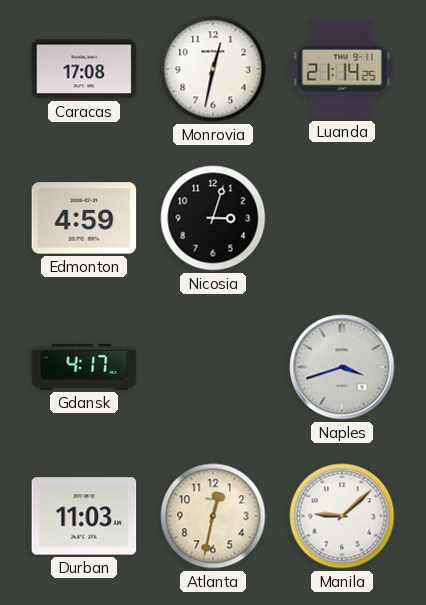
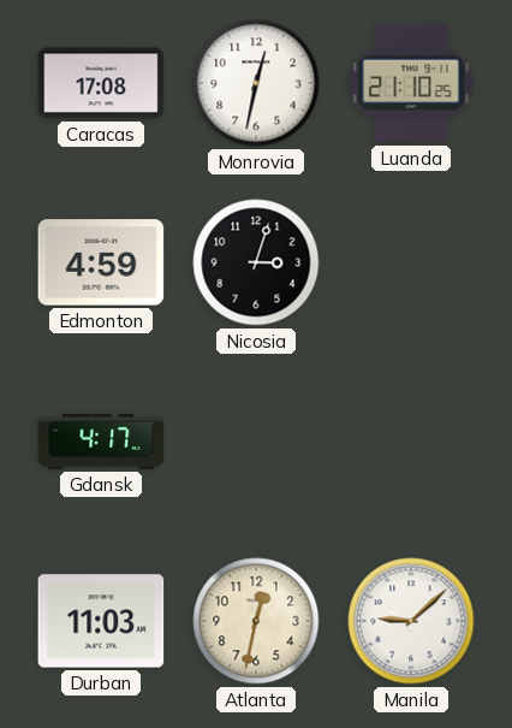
Luanda: 21:14 -> 21:10
Naples: 3:42 -> none
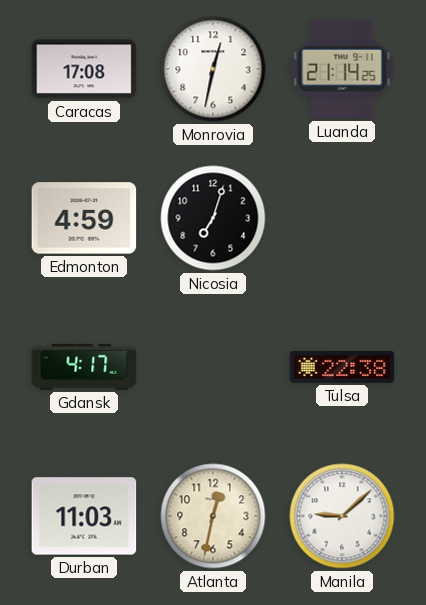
Luanda: 21:10 -> 21:14
Nicosia: 3:03 -> 7:03
Tulsa: none -> 22:38
